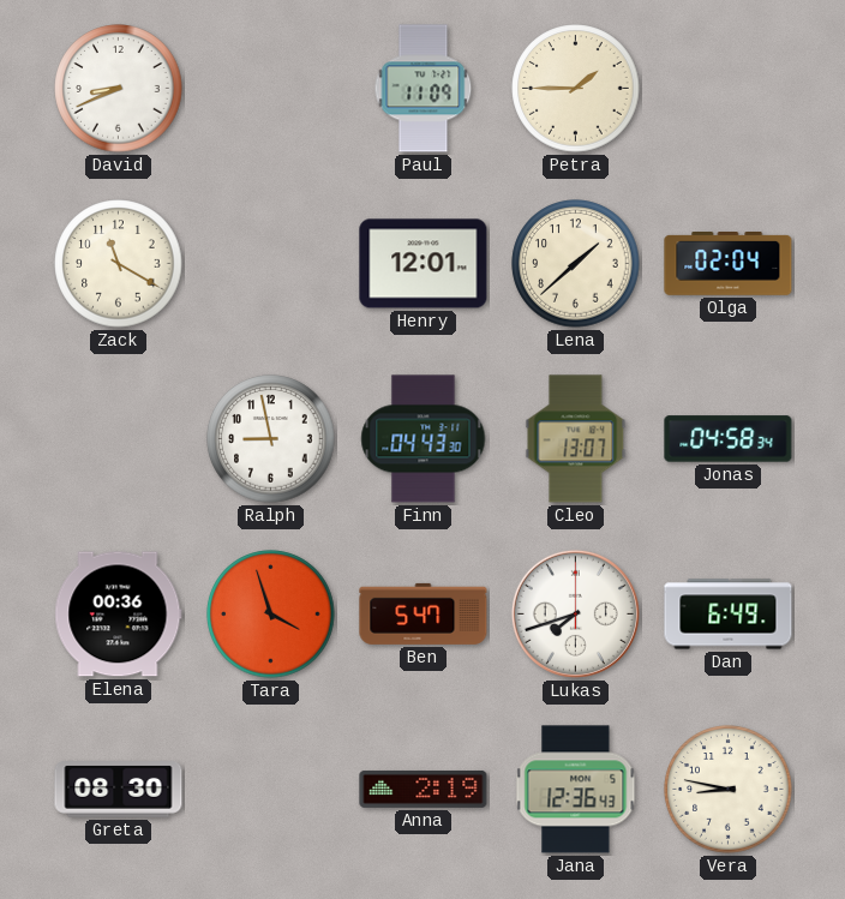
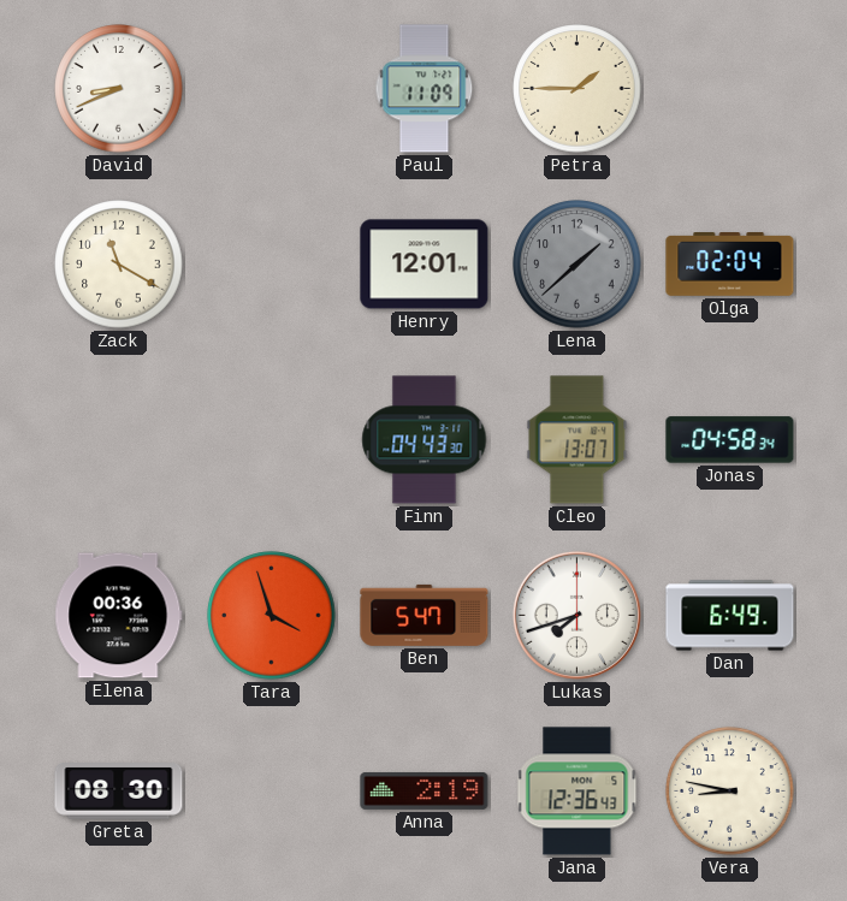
Lena dial: cream -> grey
Ralph: 8:58 -> none
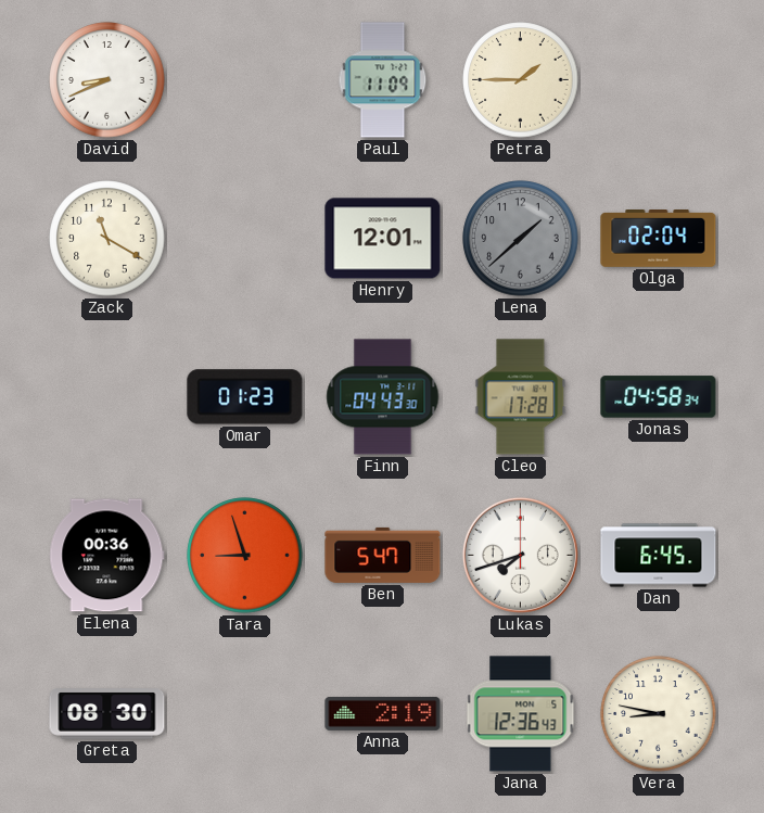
Omar: none -> 01:23
Cleo: 13:07 -> 17:28
Tara: 3:57 -> 8:57
Dan: 6:49 -> 6:45
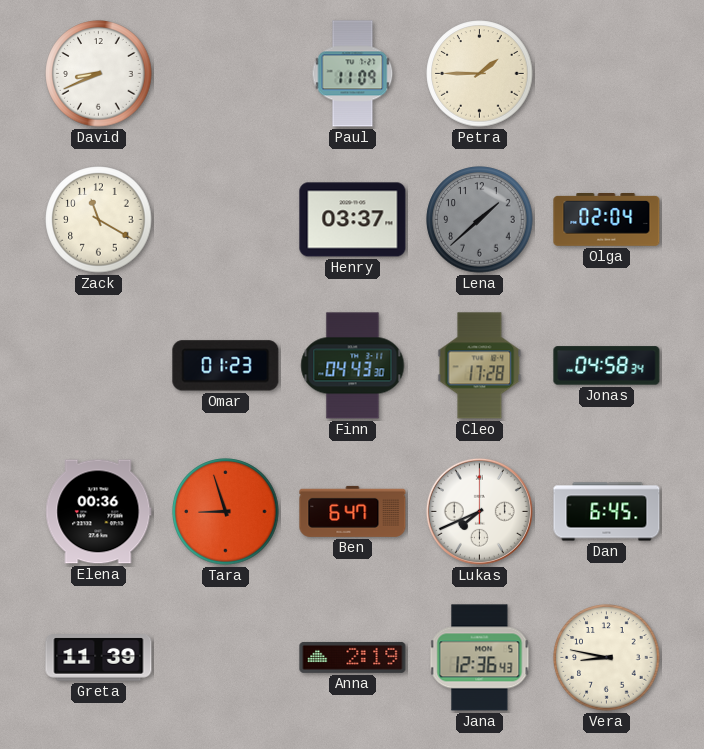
Henry: 12:01 -> 03:37
Ben: 5:47 -> 6:47
Lukas: 7:42 -> 7:41
Greta: 08:30 -> 11:39
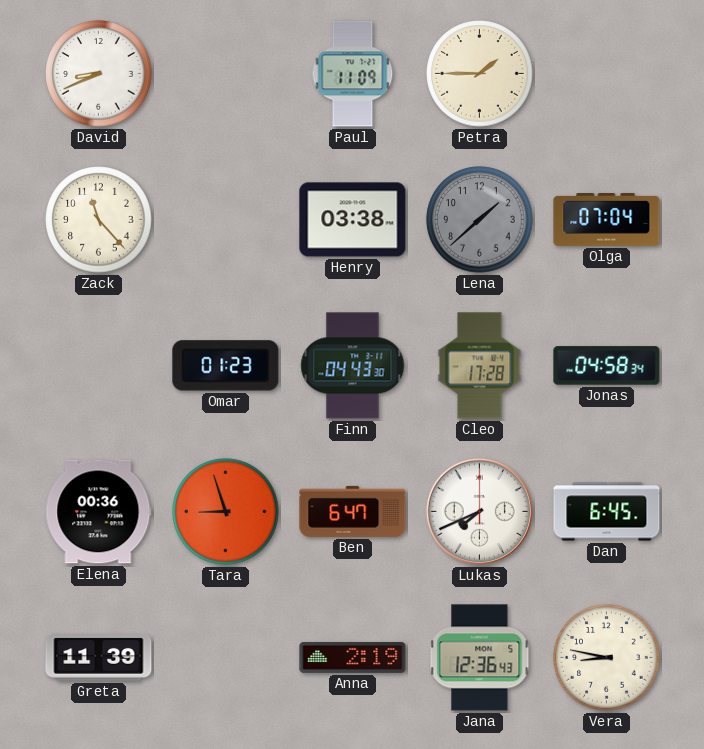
Zack: 11:20 -> 11:23
Henry: 03:37 -> 03:38
Olga: 02:04 -> 07:04
